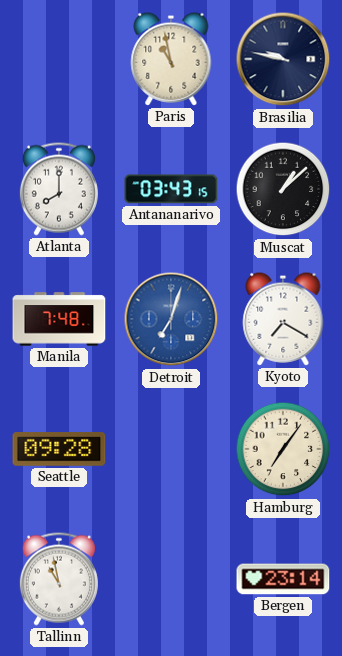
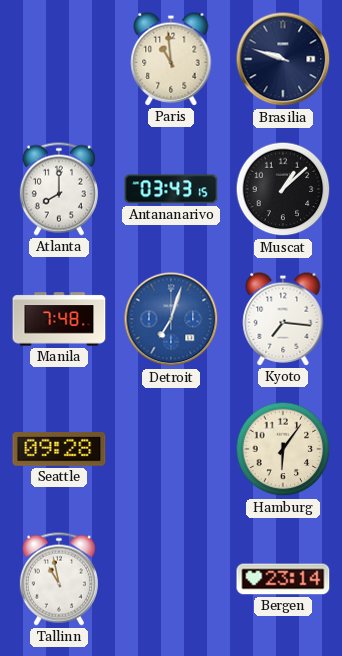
Paris: 10:58 -> 10:59
Brasilia: 9:47 -> 9:48
Kyoto: 7:20 -> 7:16
Hamburg: 7:06 -> 6:06
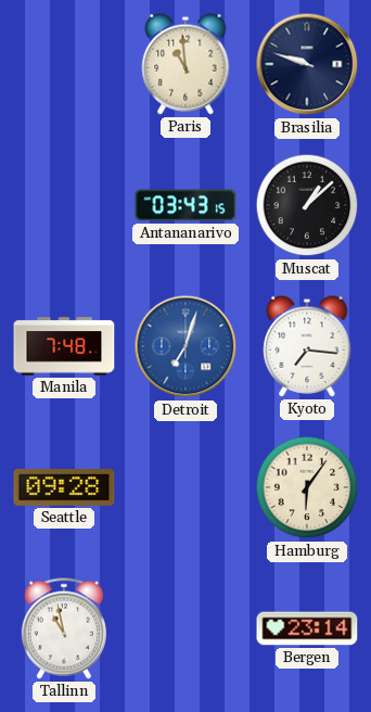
Atlanta: 8:00 -> none
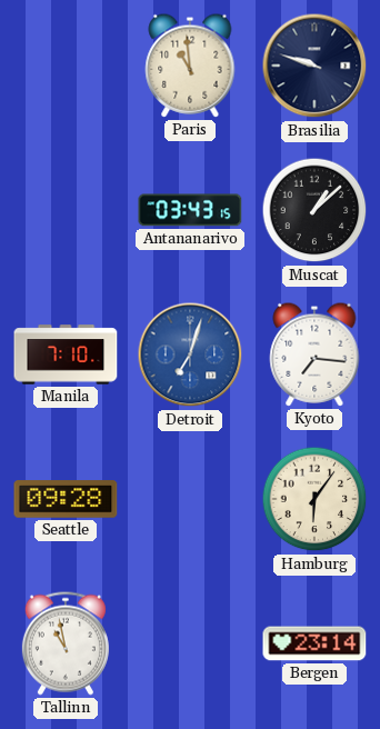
Manila: 7:48 -> 7:10
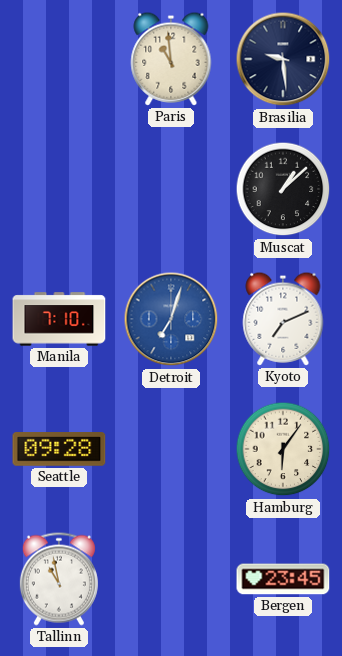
Brasilia: 9:48 -> 9:29
Antananarivo: 03:43 -> none
Kyoto: 7:16 -> 7:11
Bergen: 23:14 -> 23:45
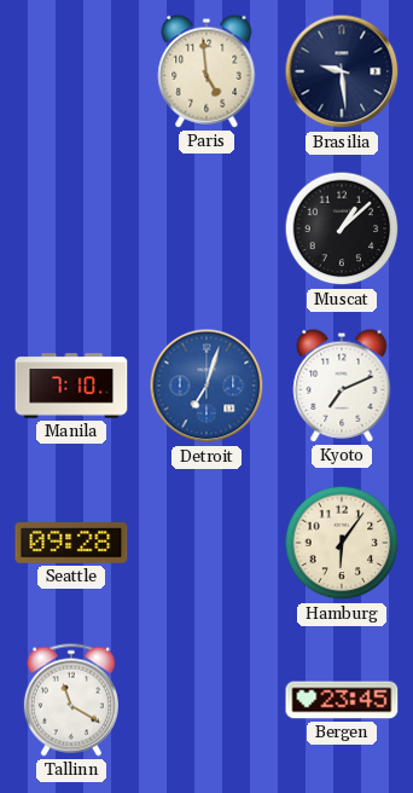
Paris: 10:59 -> 4:59
Tallinn: 10:58 -> 11:20
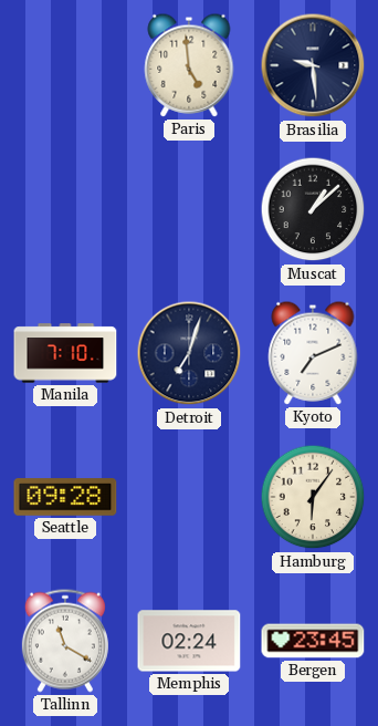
Detroit dial: blue -> navy
Memphis: none -> 02:24
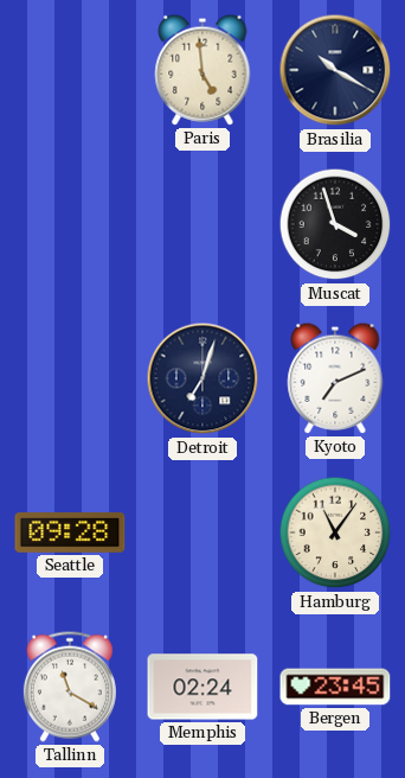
Brasilia: 9:29 -> 10:20
Muscat: 1:08 -> 3:57
Manila: 7:10 -> none
Hamburg: 6:06 -> 11:06
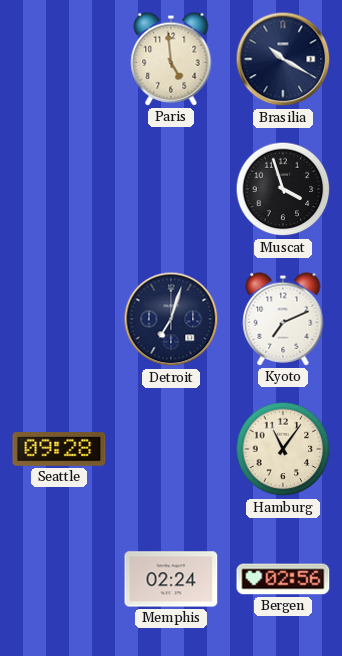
Tallinn: 11:20 -> none
Bergen: 23:45 -> 02:56
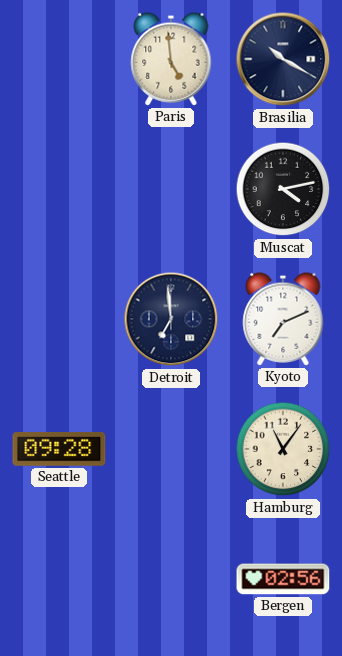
Muscat: 3:57 -> 4:13
Detroit: 7:03 -> 6:59
Memphis: 02:24 -> none
